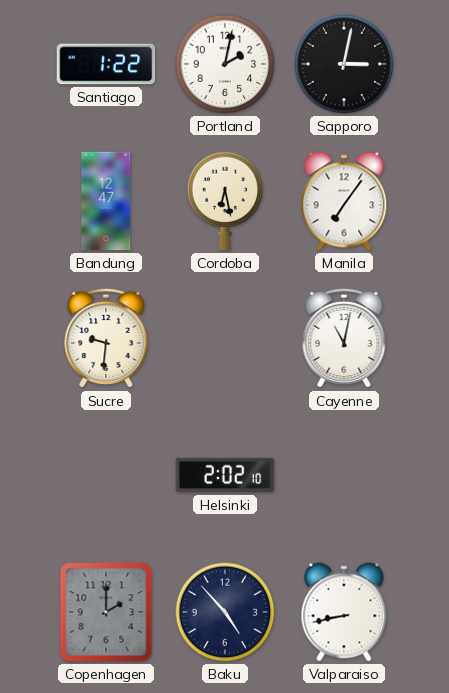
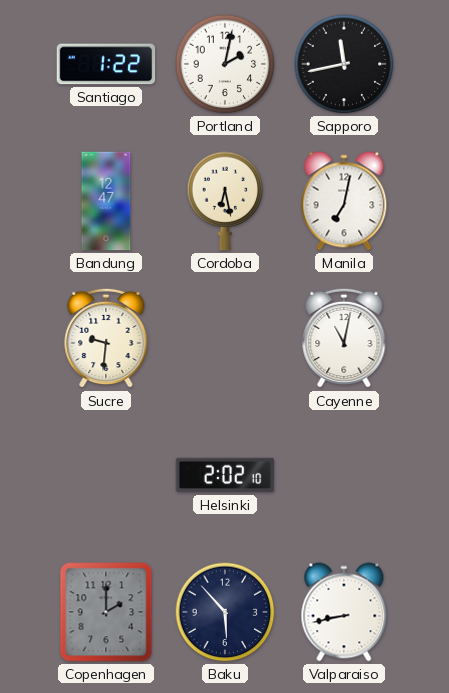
Sapporo: 3:02 -> 11:43
Manila: 7:06 -> 7:02
Baku: 4:53 -> 5:53
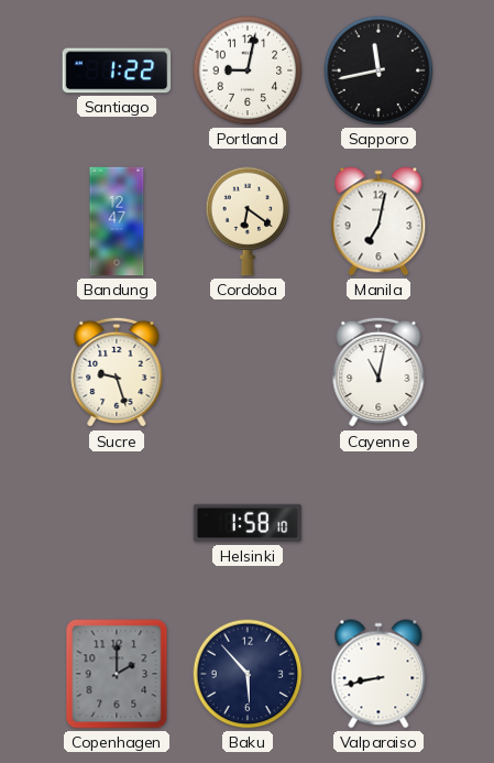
Portland: 2:02 -> 9:02
Cordoba: 6:28 -> 6:21
Sucre: 9:31 -> 9:27
Helsinki: 2:02 -> 1:58
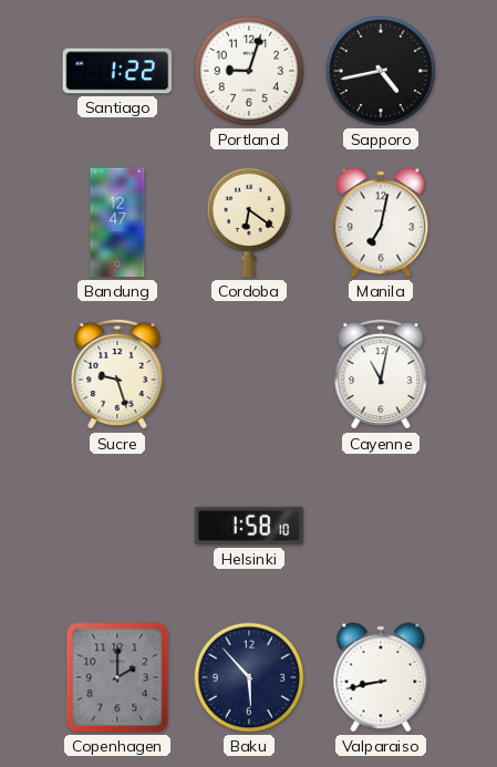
Portland: 9:02 -> 9:03
Sapporo: 11:43 -> 4:43
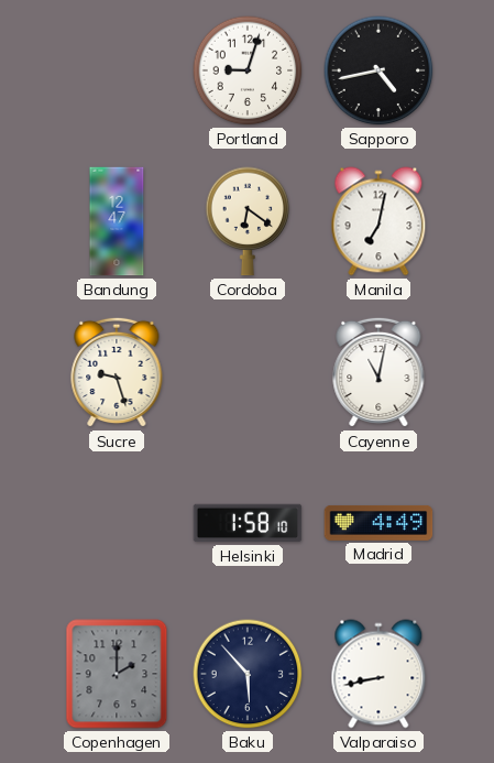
Santiago: 1:22 -> none
Madrid: none -> 4:49
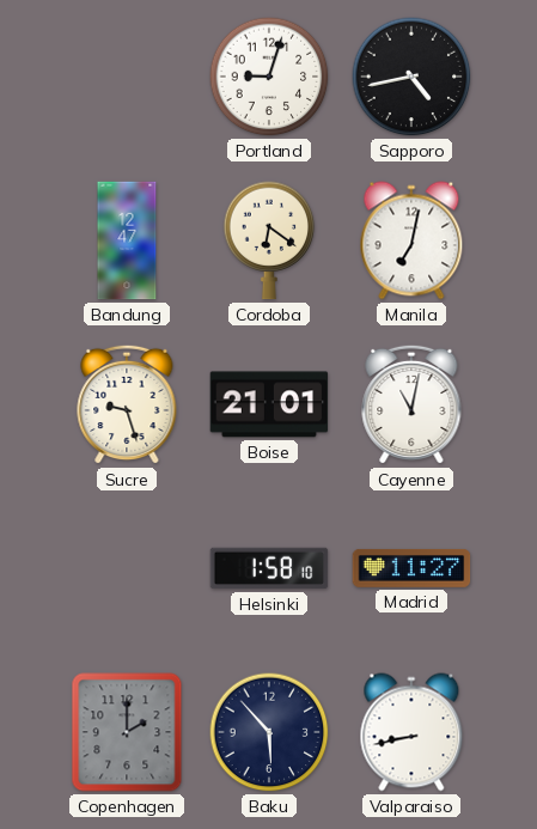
Boise: none -> 21:01
Madrid: 4:49 -> 11:27
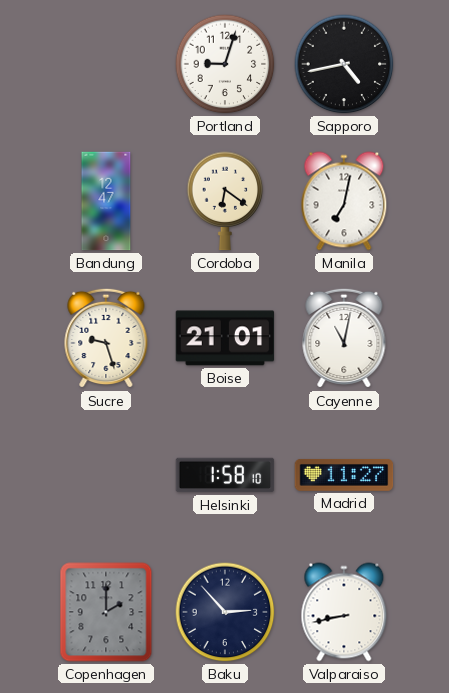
Baku: 5:53 -> 2:53
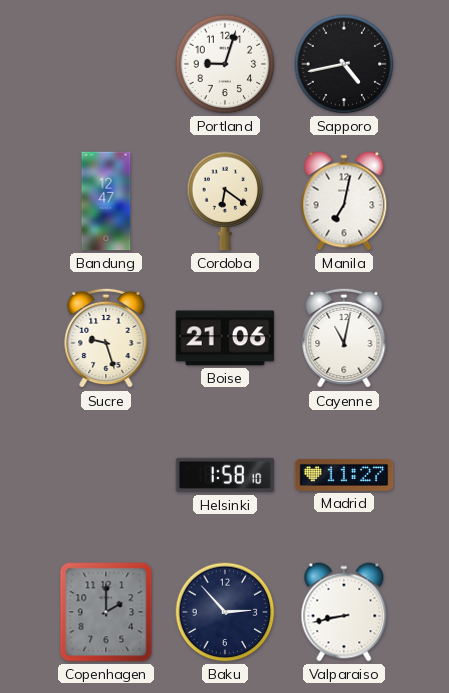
Boise: 21:01 -> 21:06
